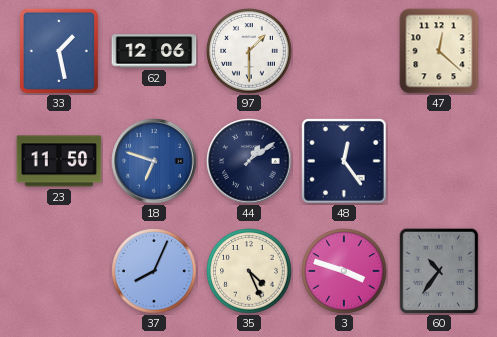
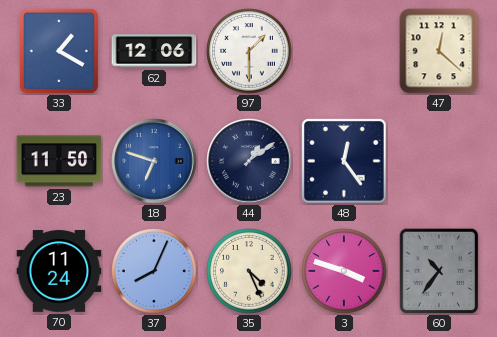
33: 1:28 -> 1:20
70: none -> 11:24
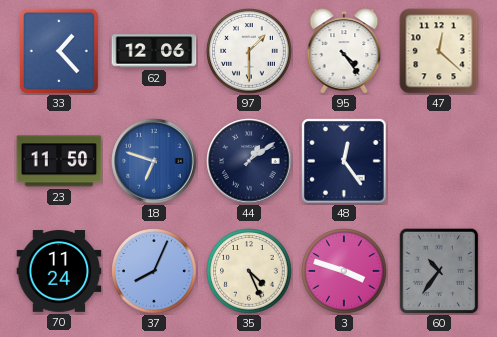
33: 1:20 -> 1:23
95: none -> 4:24
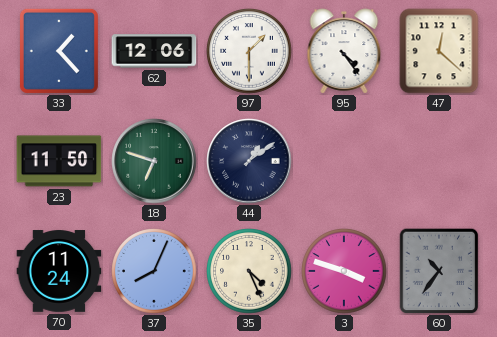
18 dial: blue -> green
48: 12:24 -> none
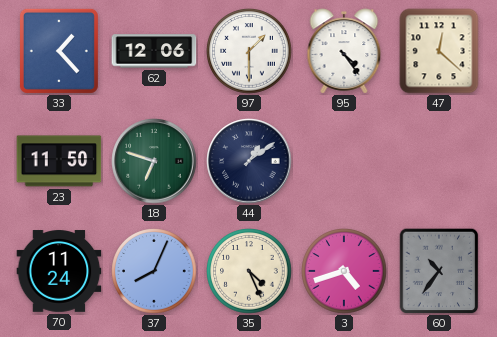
3: 3:48 -> 4:42
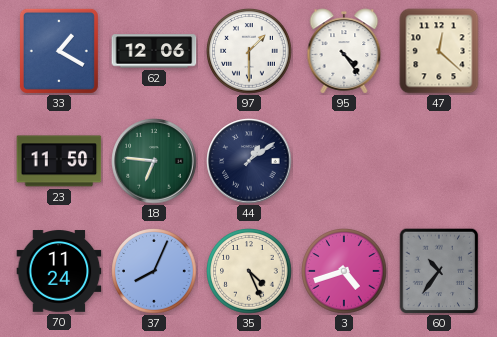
33: 1:23 -> 1:20
18: 6:48 -> 6:46
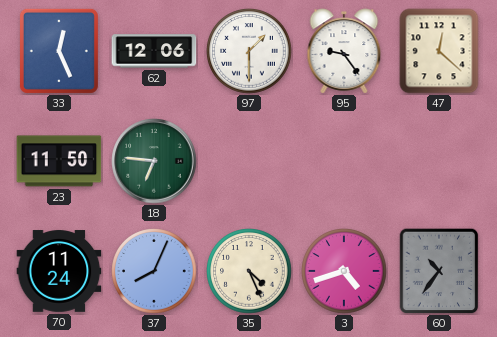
33: 1:20 -> 12:26
95: 4:24 -> 9:24
44: 1:09 -> none
